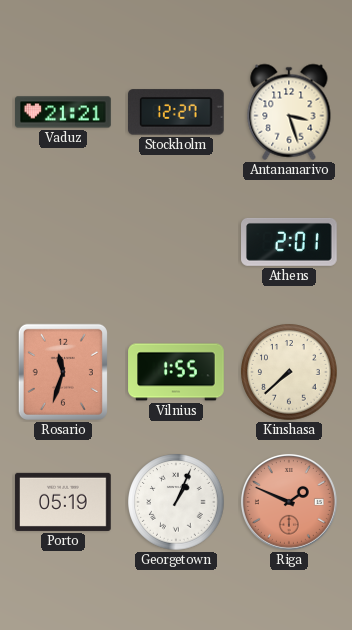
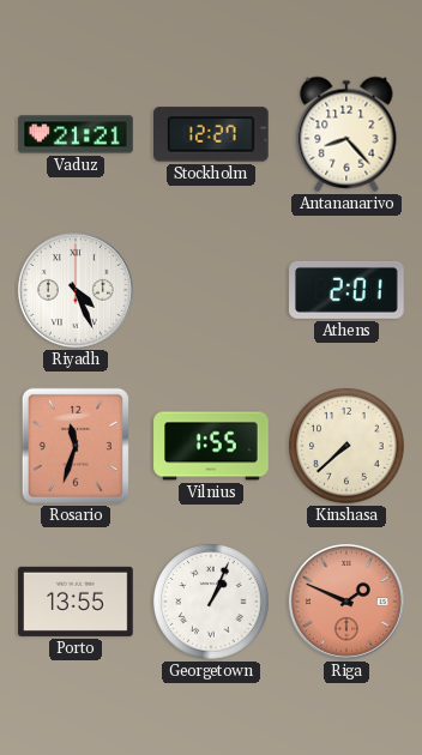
Antananarivo: 3:27 -> 8:23
Riyadh: none -> 4:26
Porto: 05:19 -> 13:55
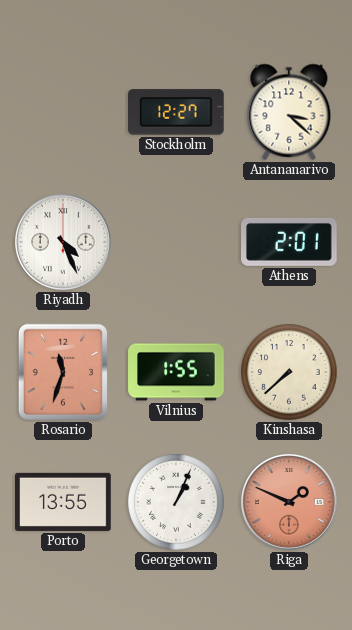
Vaduz: 21:21 -> none
Antananarivo: 8:23 -> 3:22
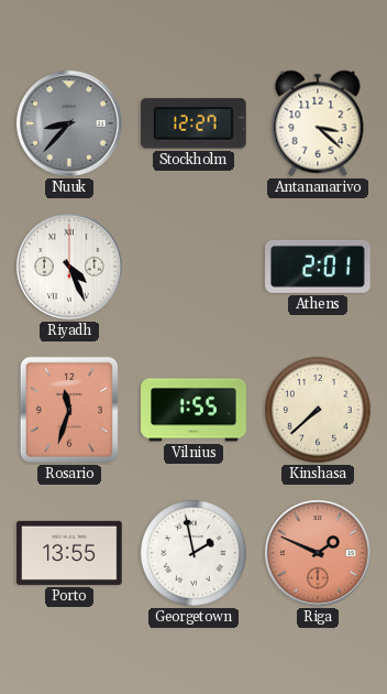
Nuuk: none -> 8:37
Georgetown: 1:04 -> 1:58
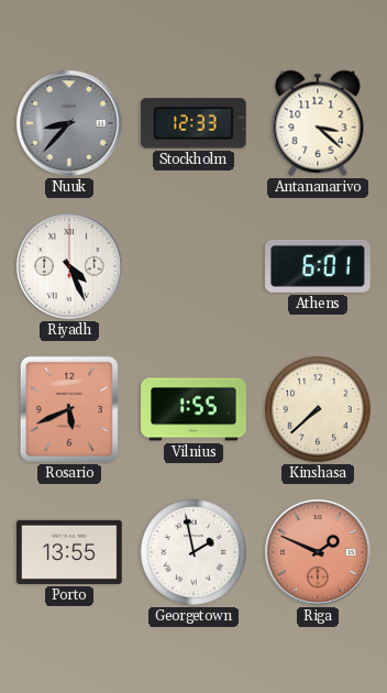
Stockholm: 12:27 -> 12:33
Athens: 2:01 -> 6:01
Rosario: 11:33 -> 5:41
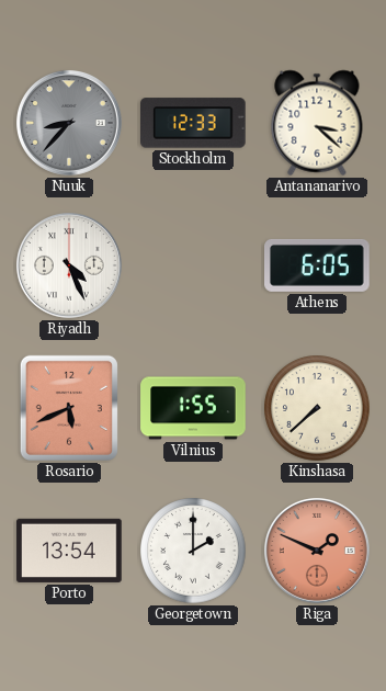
Athens: 6:01 -> 6:05
Porto: 13:55 -> 13:54
Georgetown: 1:58 -> 2:00
